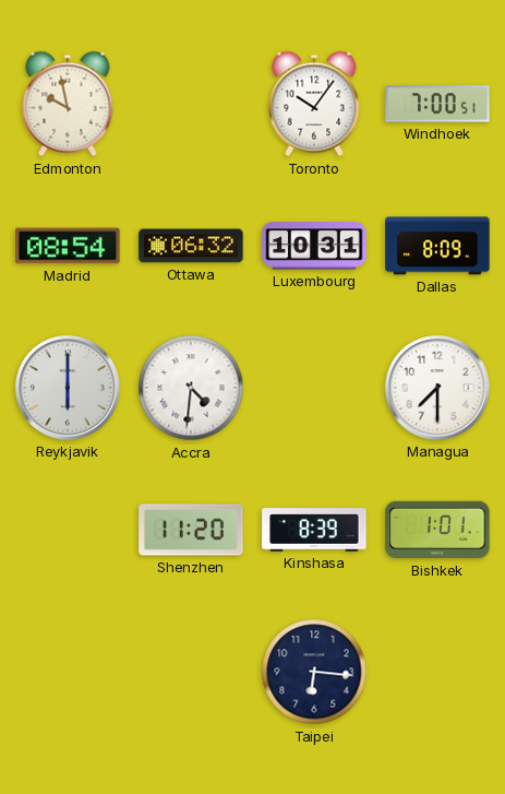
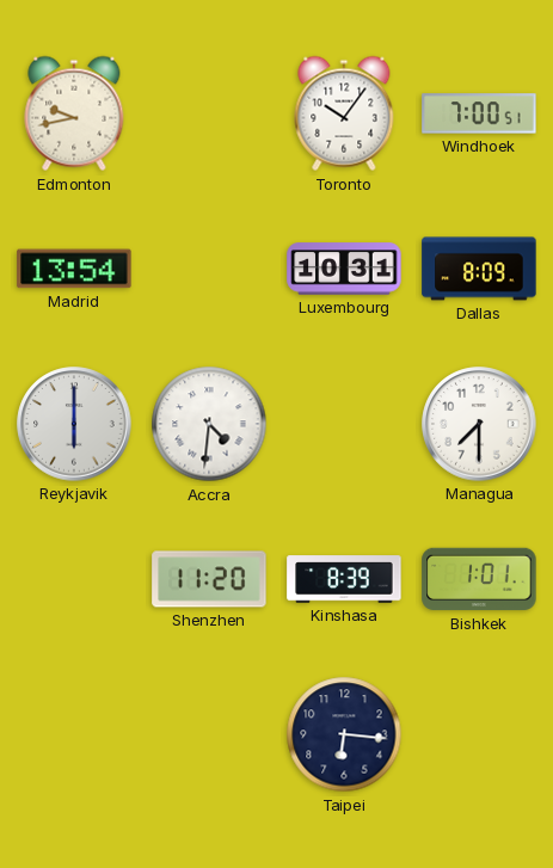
Edmonton: 9:58 -> 9:43
Madrid: 08:54 -> 13:54
Ottawa: 06:32 -> none
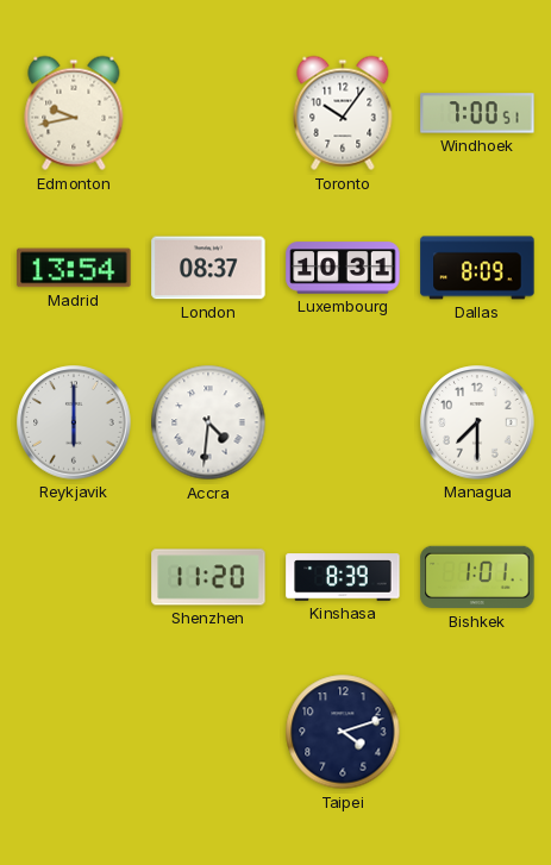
London: none -> 08:37
Taipei: 6:16 -> 4:12
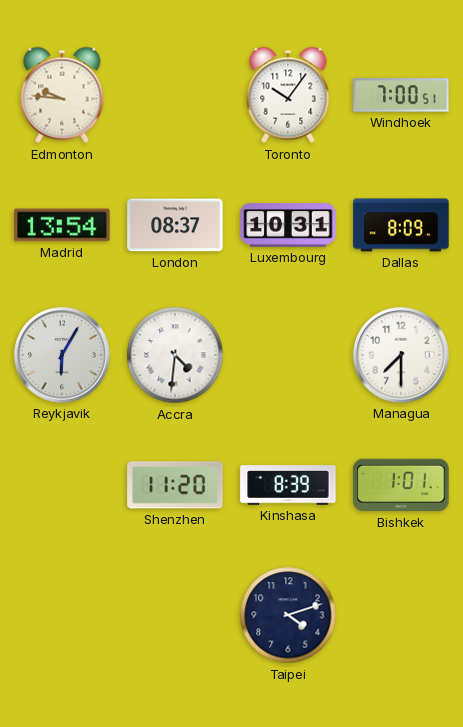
Edmonton: 9:43 -> 9:46
Reykjavik: 6:00 -> 6:05
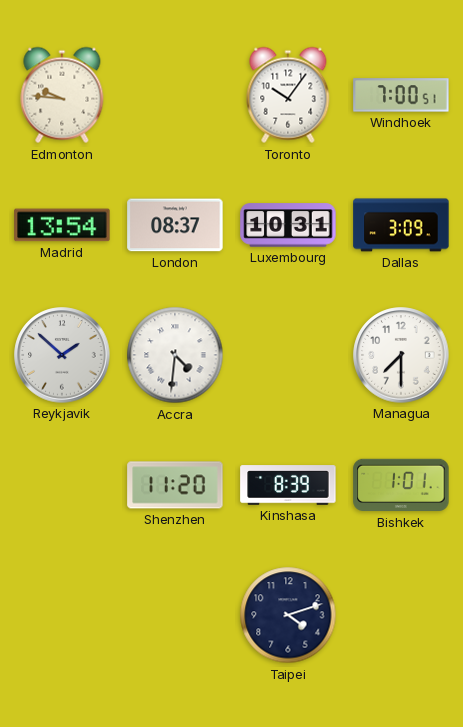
Dallas: 8:09 -> 3:09
Reykjavik: 6:05 -> 1:52
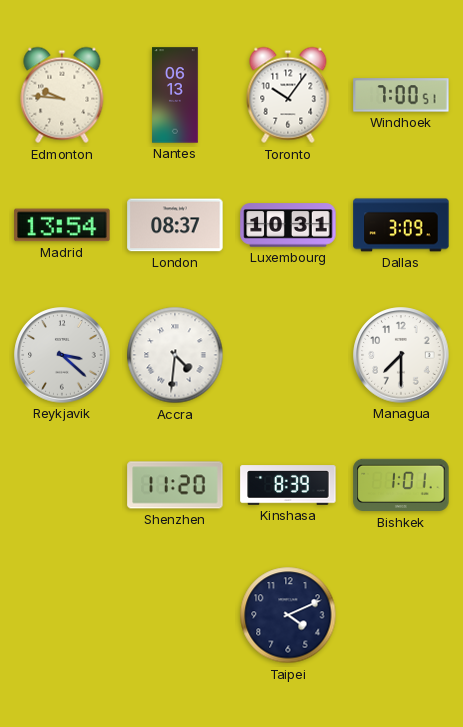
Nantes: none -> 06:13
Reykjavik: 1:52 -> 3:22
Taipei: 4:12 -> 4:11
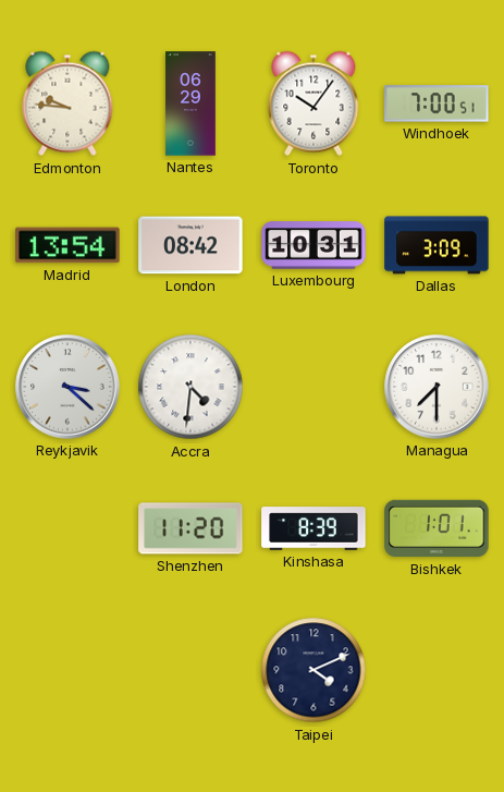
Nantes: 06:13 -> 06:29
London: 08:37 -> 08:42
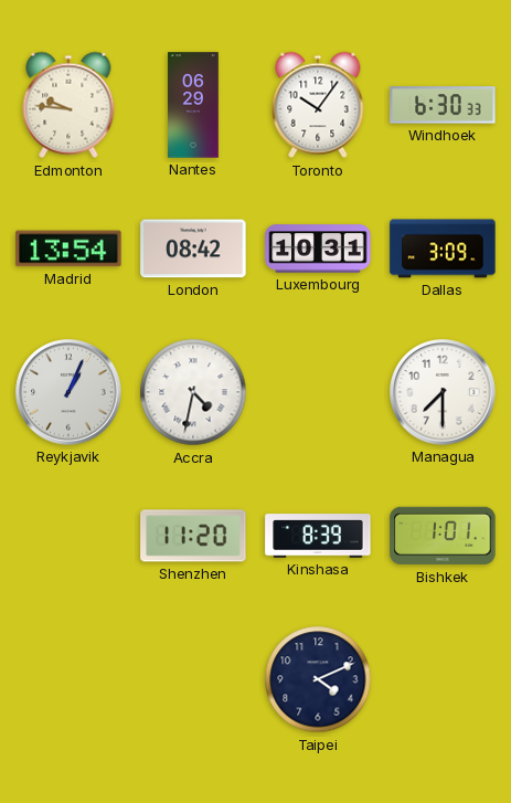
Windhoek: 7:00 -> 6:30
Reykjavik: 3:22 -> 1:04
Accra: 4:31 -> 4:32
